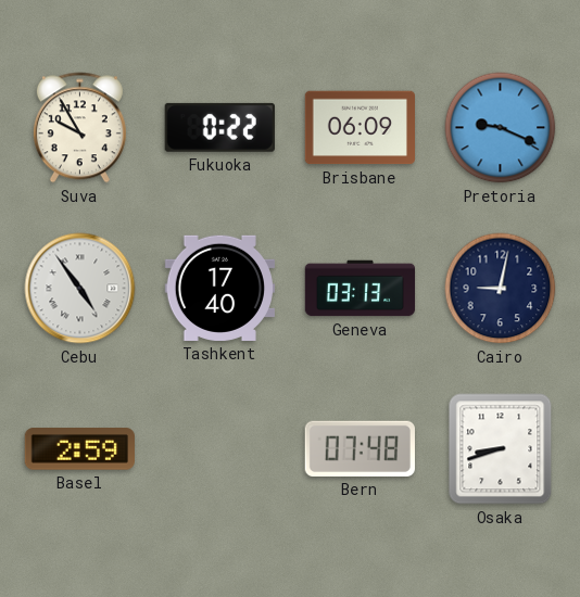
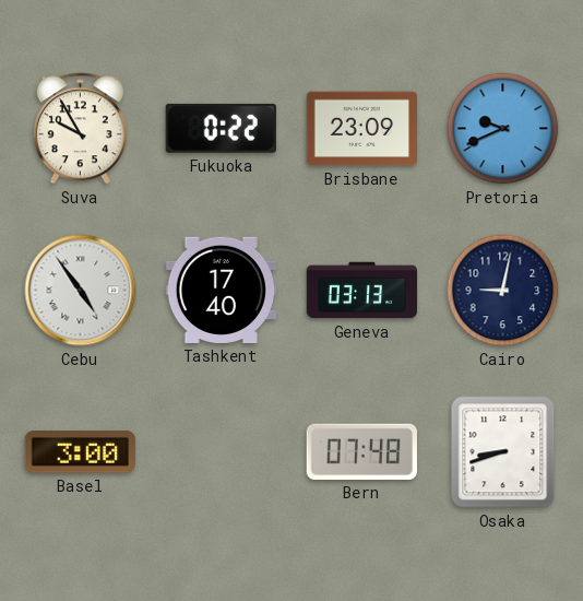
Brisbane: 06:09 -> 23:09
Pretoria: 9:19 -> 9:41
Basel: 2:59 -> 3:00
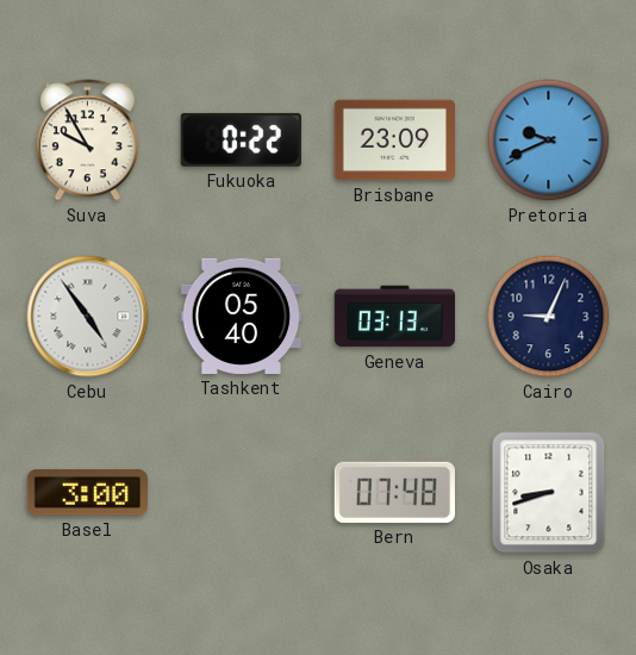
Tashkent: 17:40 -> 05:40
Cairo: 9:02 -> 9:04
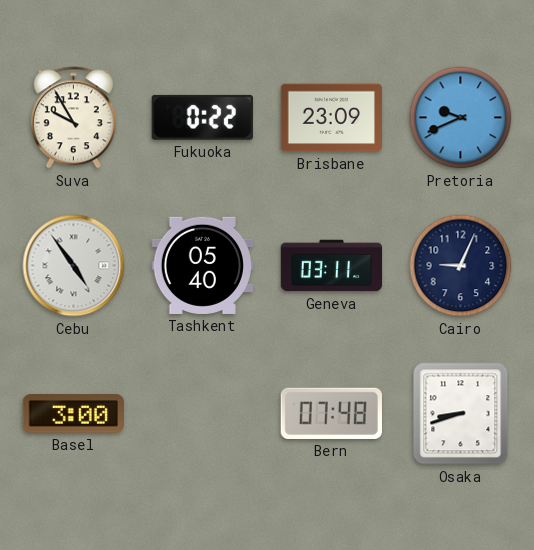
Geneva: 03:13 -> 03:11
